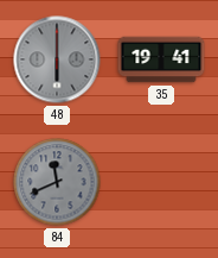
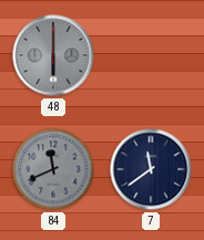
35: 19:41 -> none
7: none -> 11:39
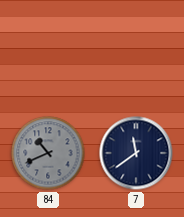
48: 6:00 -> none
84: 11:41 -> 10:41
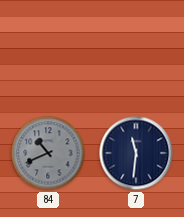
7: 11:39 -> 11:31
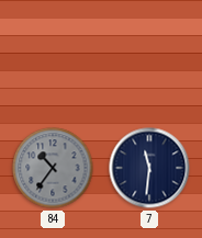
84: 10:41 -> 10:36
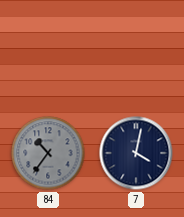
7: 11:31 -> 4:02
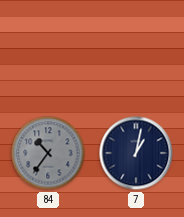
7: 4:02 -> 1:02
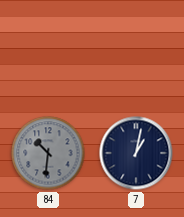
84: 10:36 -> 10:31
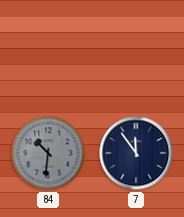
7: 1:02 -> 11:54
